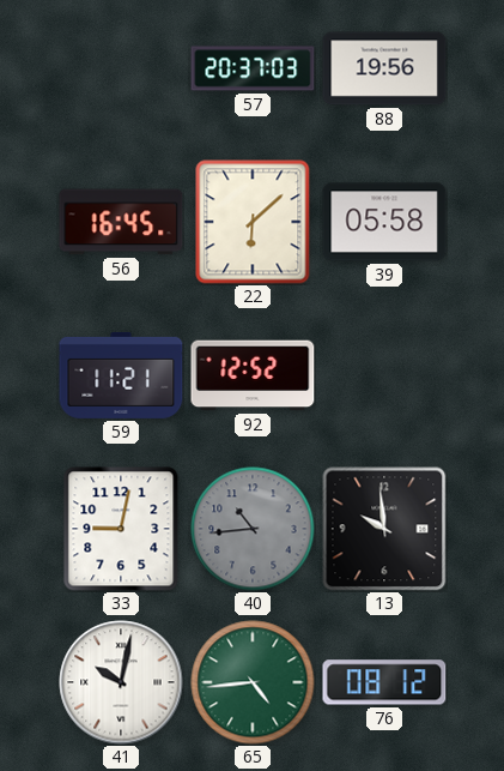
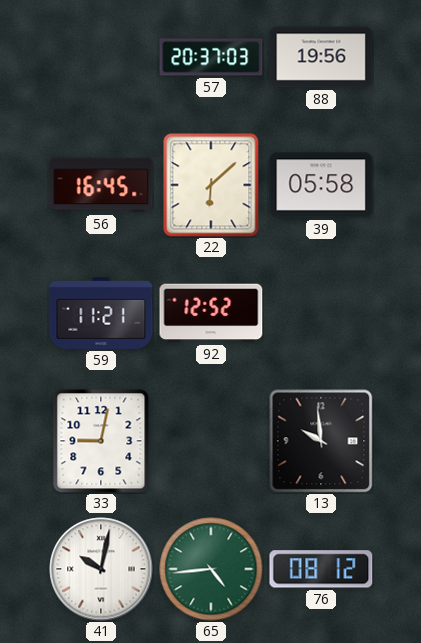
40: 10:44 -> none
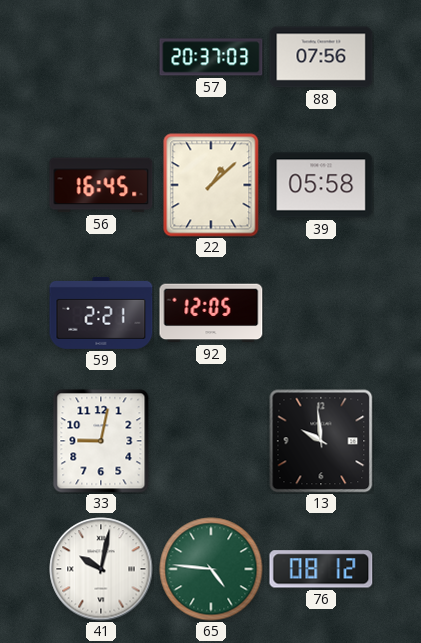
88: 19:56 -> 07:56
22: 6:08 -> 1:08
59: 11:21 -> 2:21
92: 12:52 -> 12:05
65: 4:44 -> 4:46
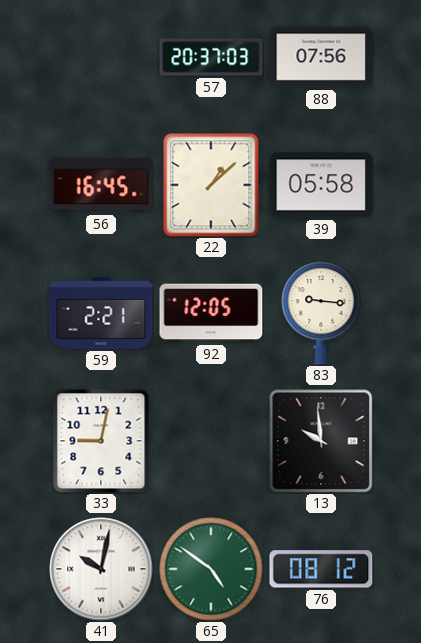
83: none -> 9:16
65: 4:46 -> 4:51
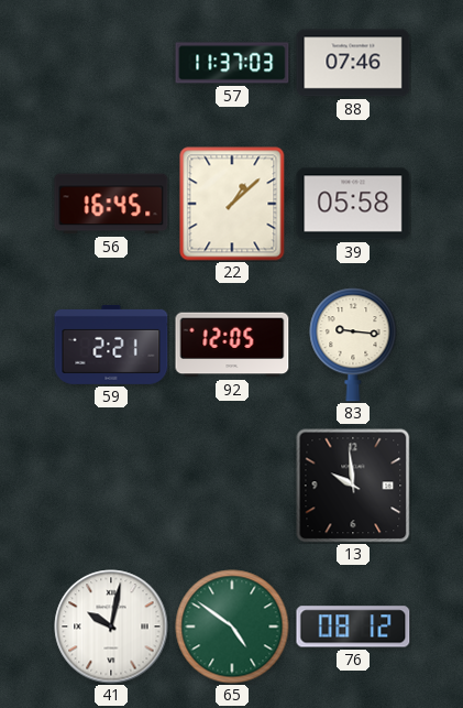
57: 20:37 -> 11:37
88: 07:56 -> 07:46
33: 9:02 -> none
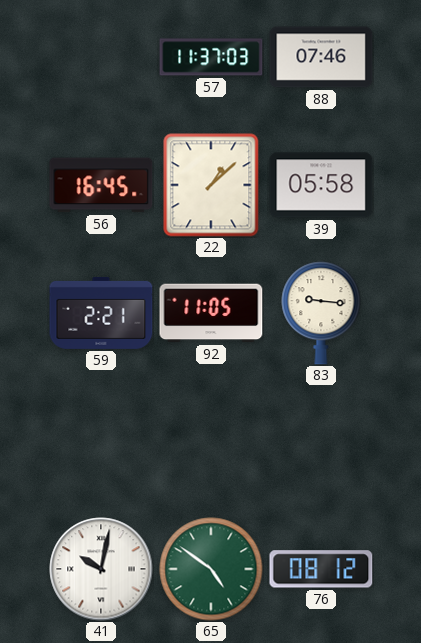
92: 12:05 -> 11:05
13: 9:59 -> none
